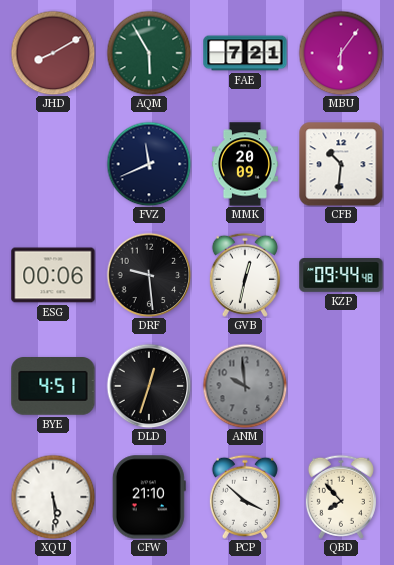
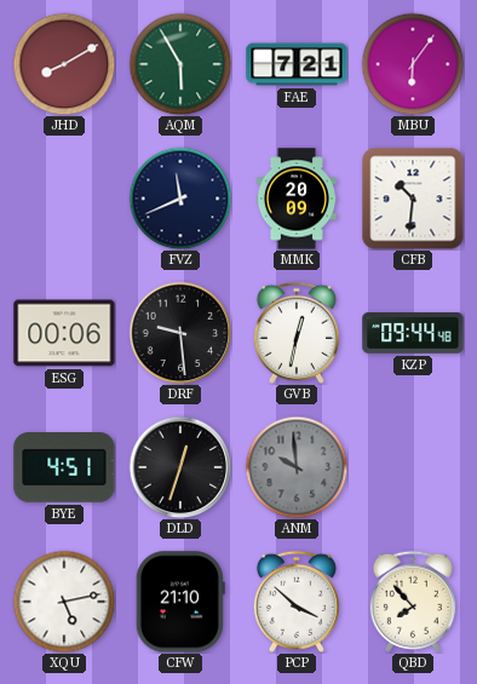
XQU: 5:29 -> 5:13
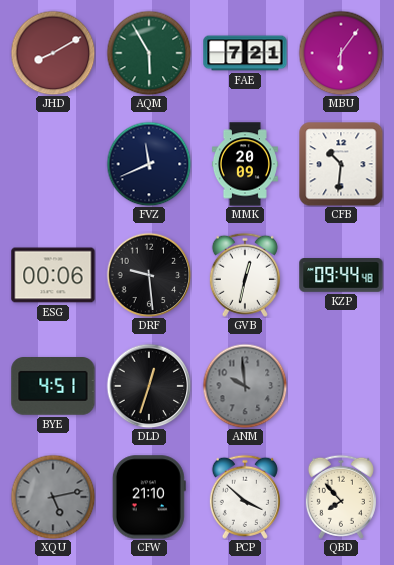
XQU dial: white -> grey
